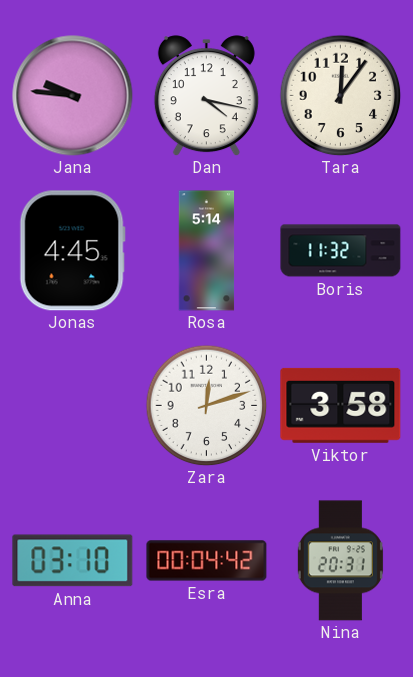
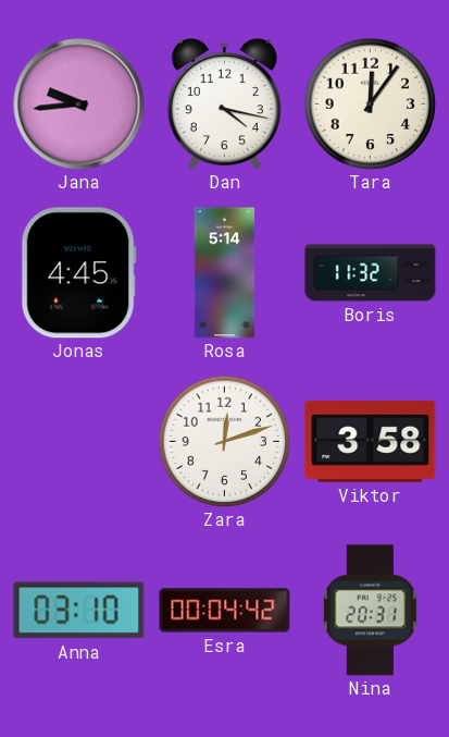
Jana: 9:46 -> 9:44
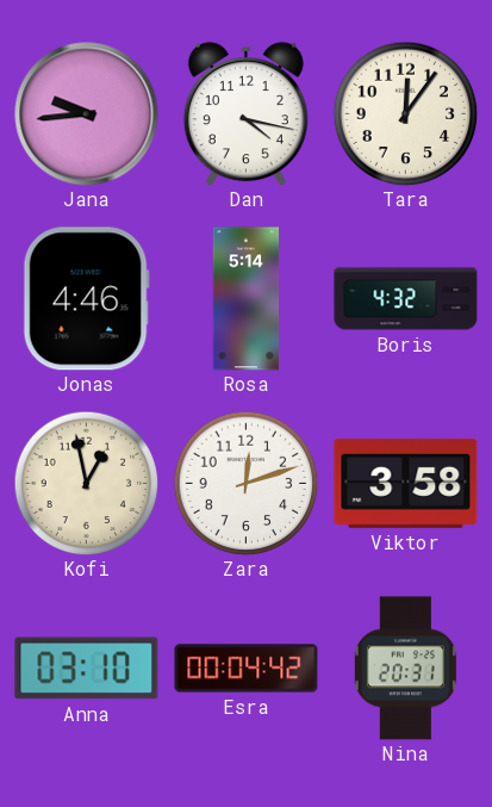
Jonas: 4:45 -> 4:46
Boris: 11:32 -> 4:32
Kofi: none -> 12:58
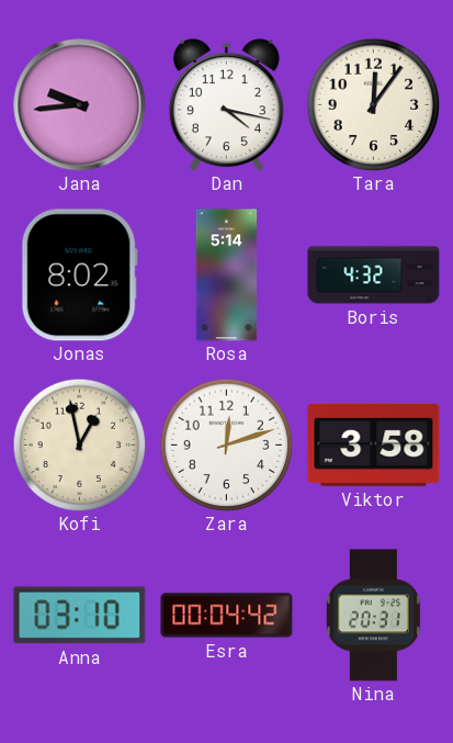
Jonas: 4:46 -> 8:02
